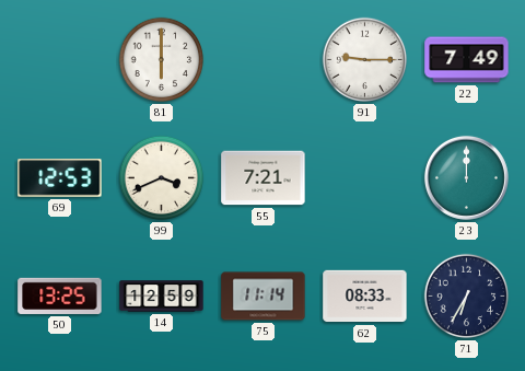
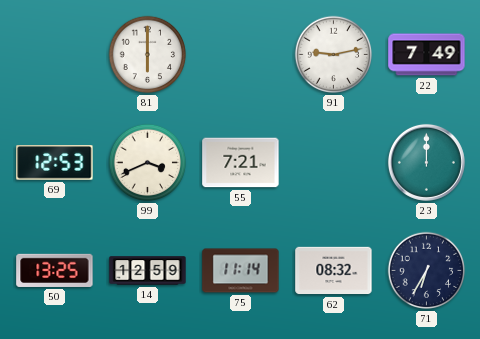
91: 9:15 -> 9:13
62: 08:33 -> 08:32
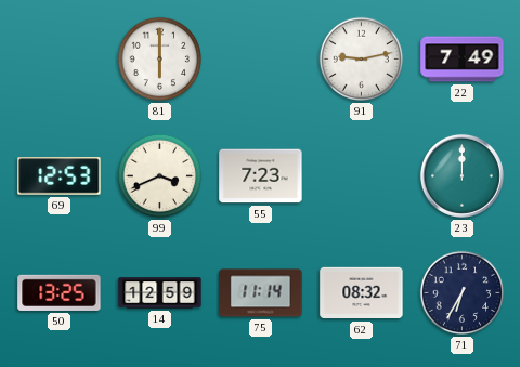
55: 7:21 -> 7:23
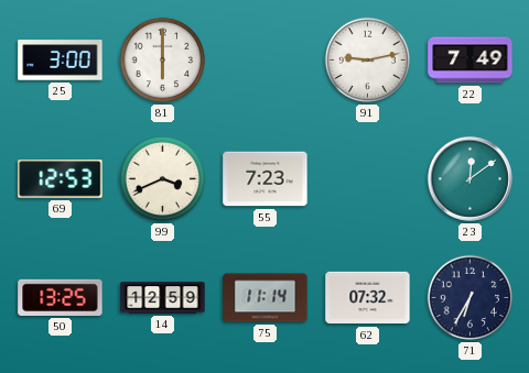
25: none -> 3:00
23: 12:00 -> 12:09
62: 08:32 -> 07:32
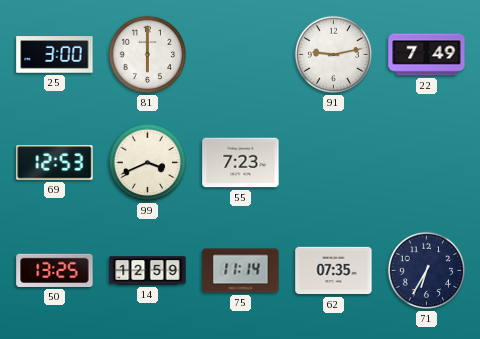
23: 12:09 -> none
62: 07:32 -> 07:35
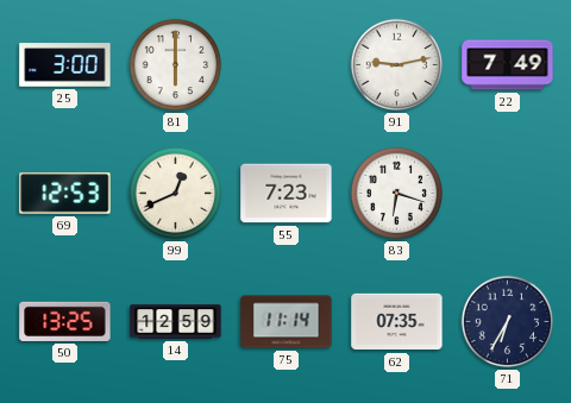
99: 3:41 -> 12:41
83: none -> 6:18
